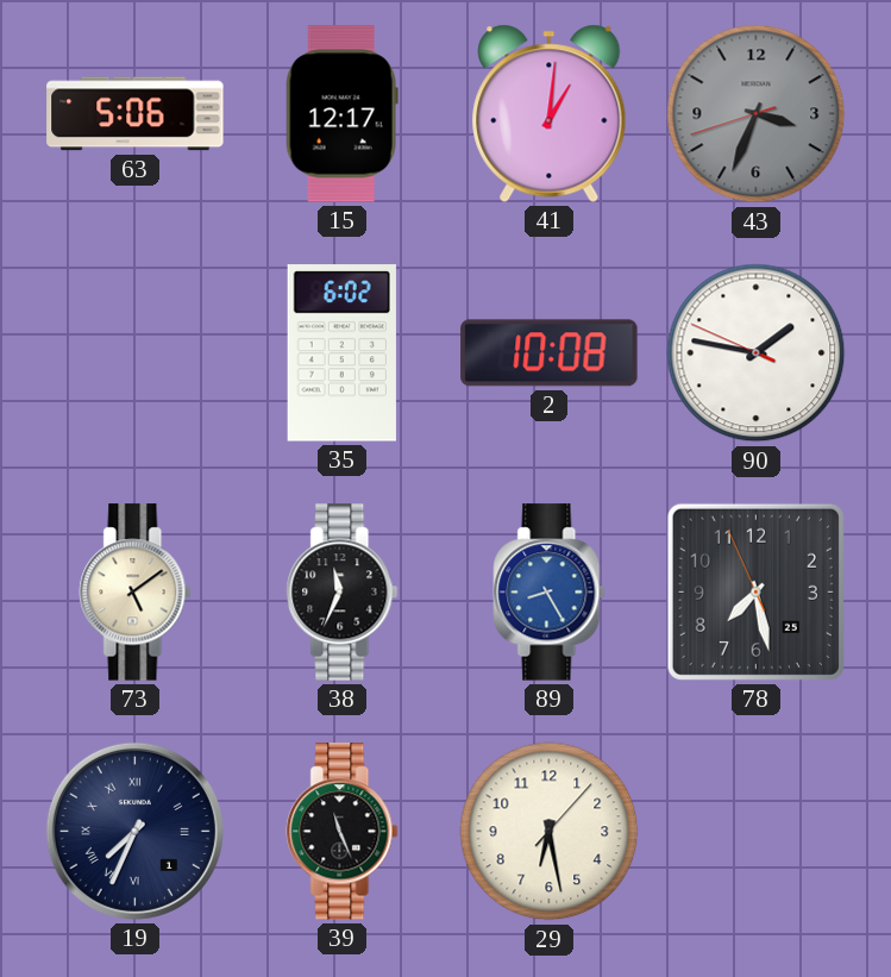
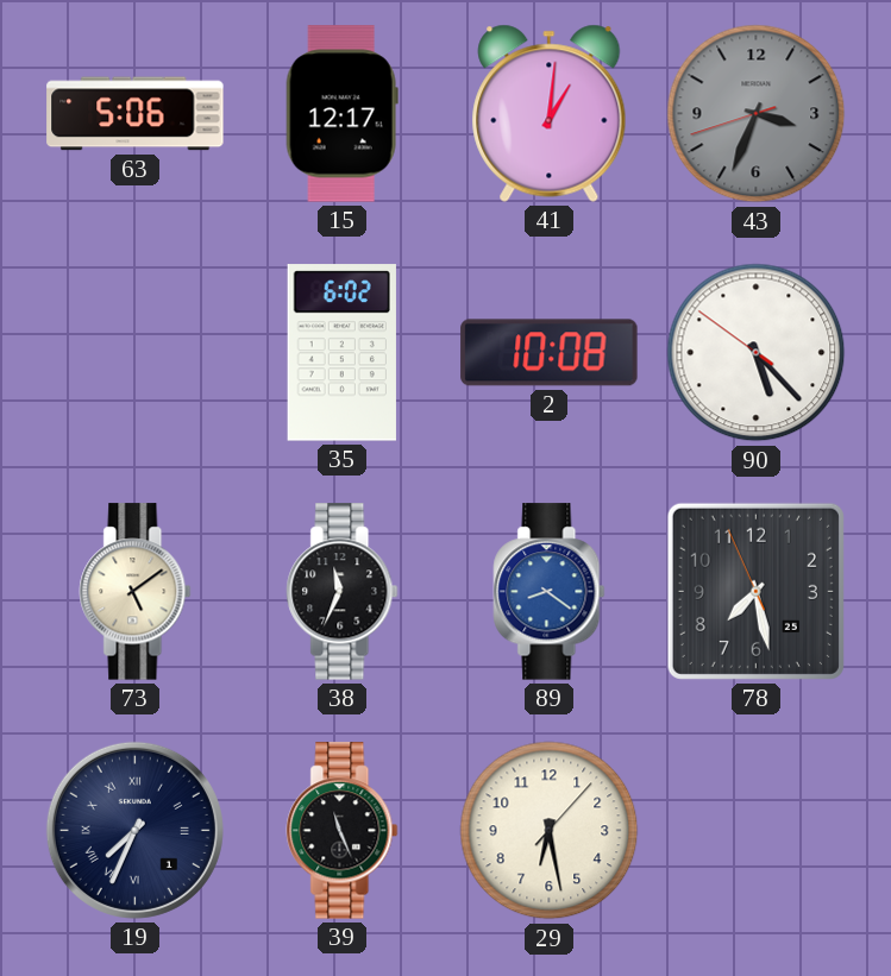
90: 1:46 -> 5:22
89: 8:25 -> 8:21
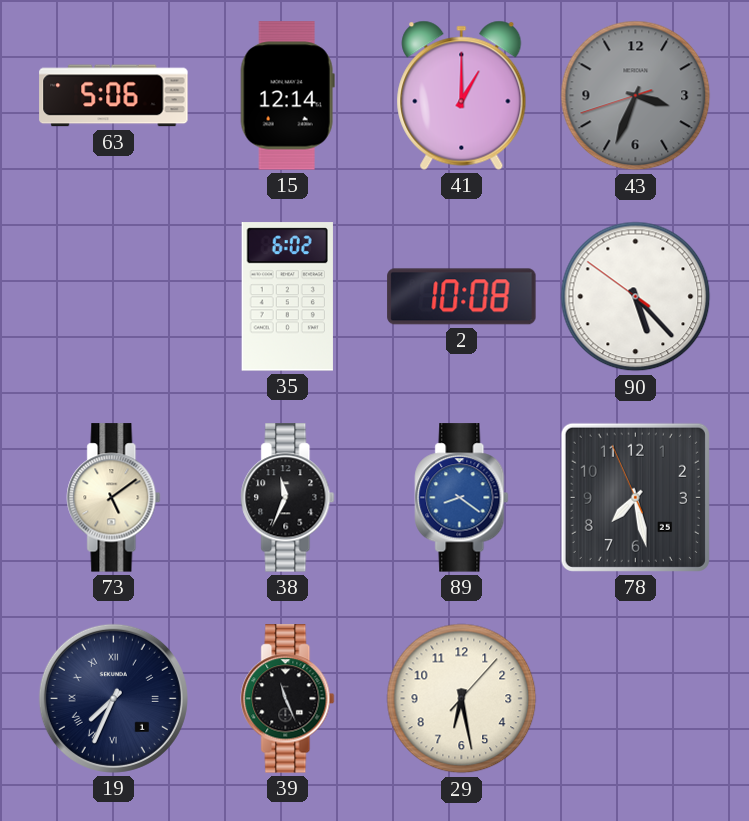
15: 12:17 -> 12:14
41: 1:01 -> 1:00
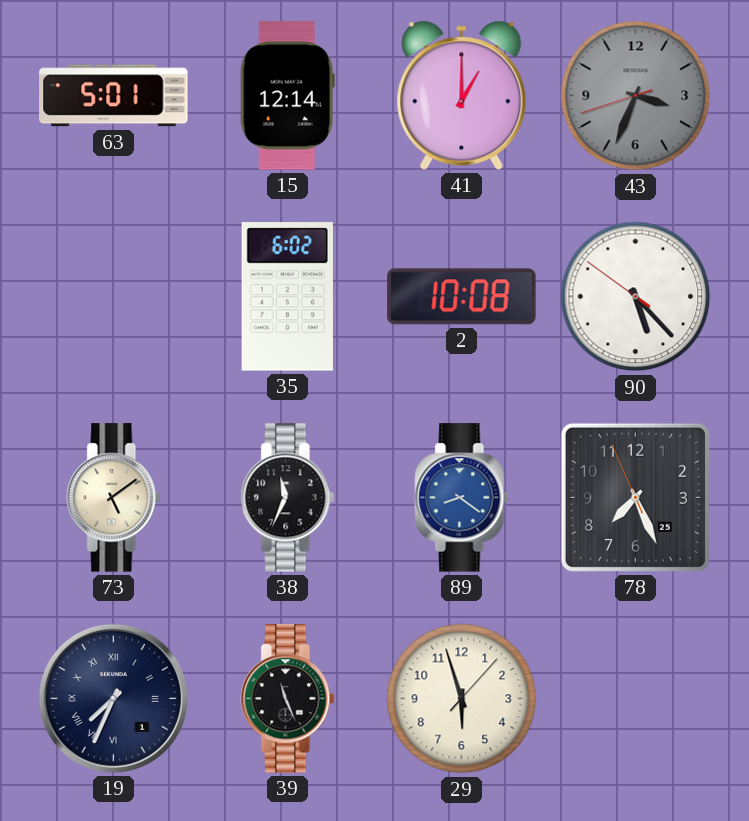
63: 5:06 -> 5:01
78: 7:27 -> 7:25
29: 6:28 -> 5:57
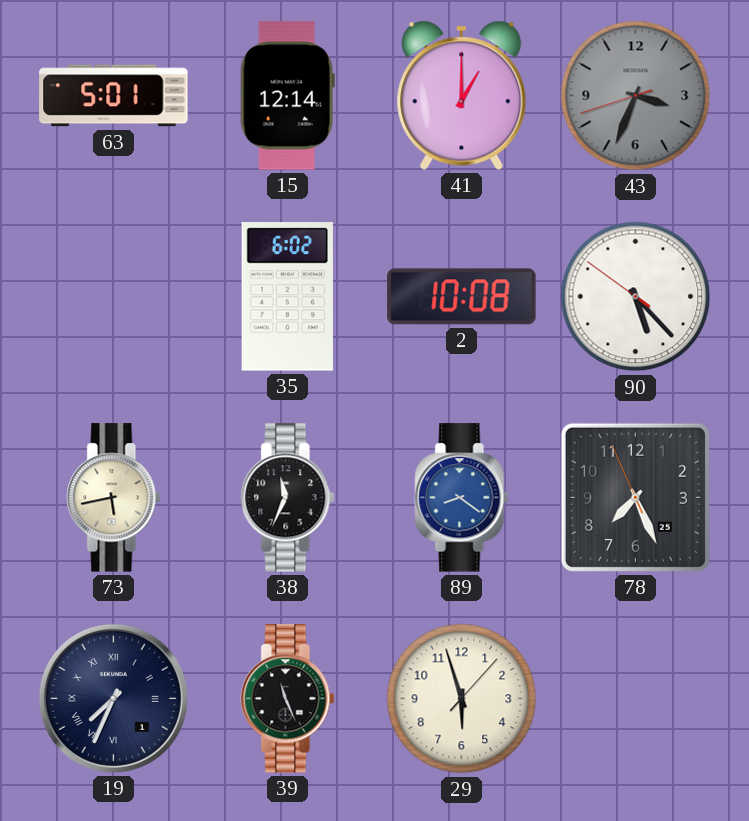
73: 5:09 -> 5:43
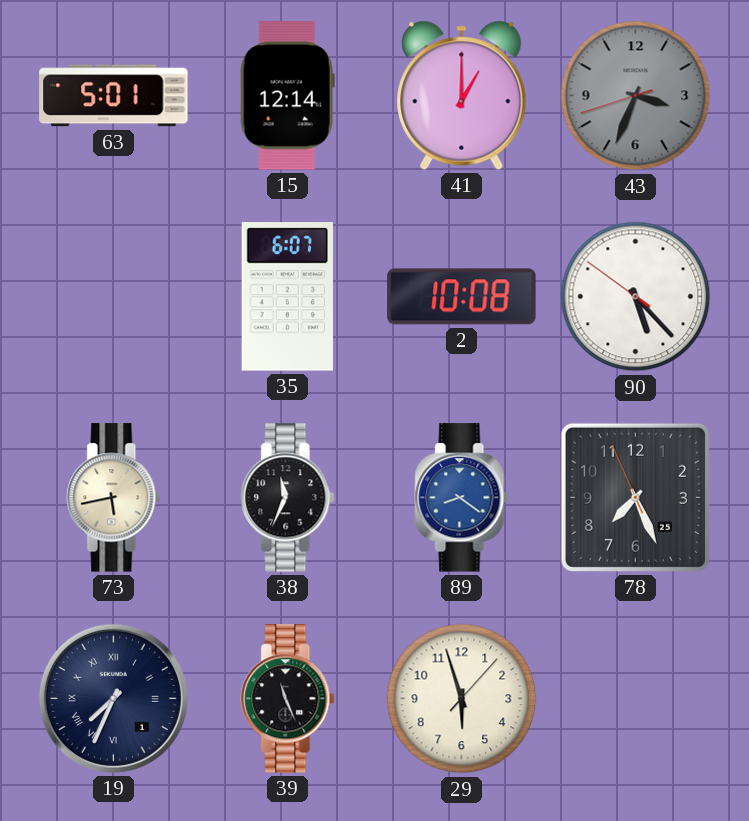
35: 6:02 -> 6:07
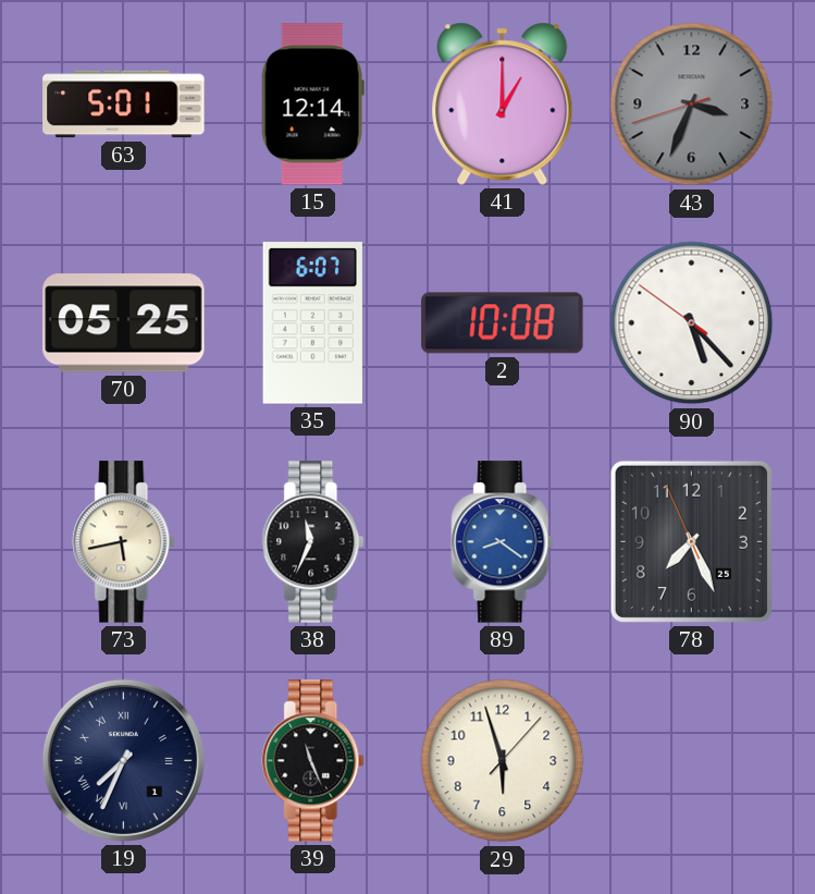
70: none -> 05:25
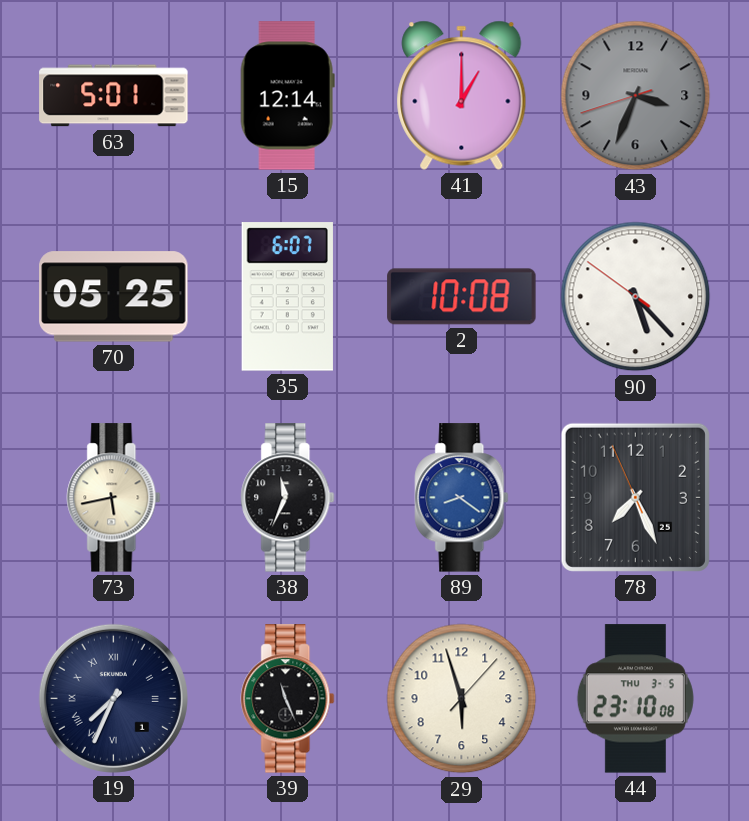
44: none -> 23:10
